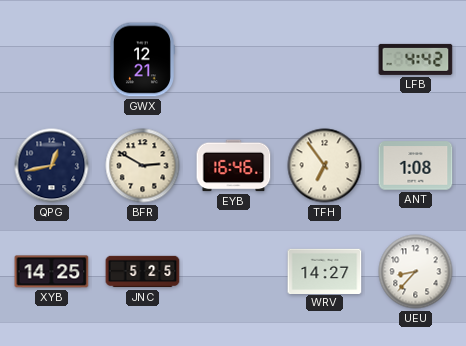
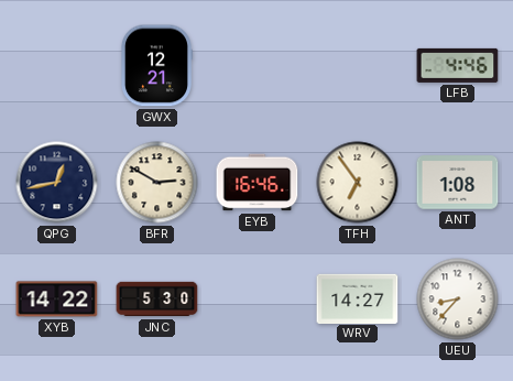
LFB: 4:42 -> 4:46
XYB: 14:25 -> 14:22
JNC: 5:25 -> 5:30
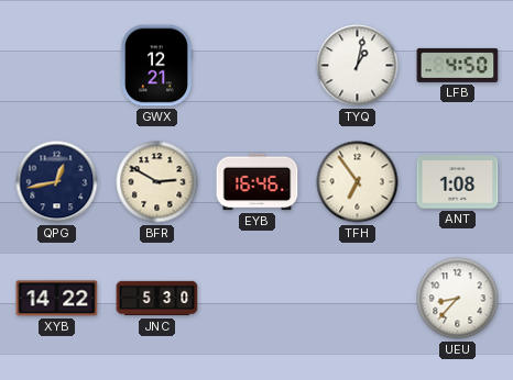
TYQ: none -> 1:02
LFB: 4:46 -> 4:50
WRV: 14:27 -> none
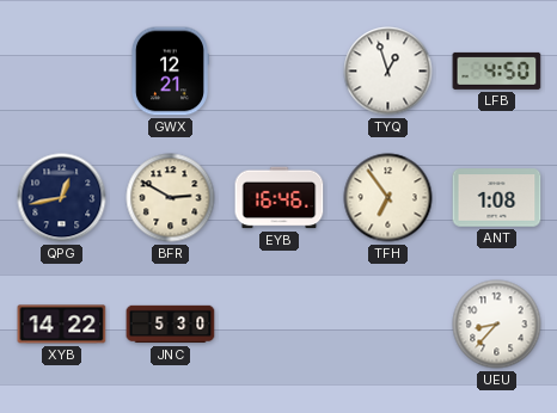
TYQ: 1:02 -> 12:57
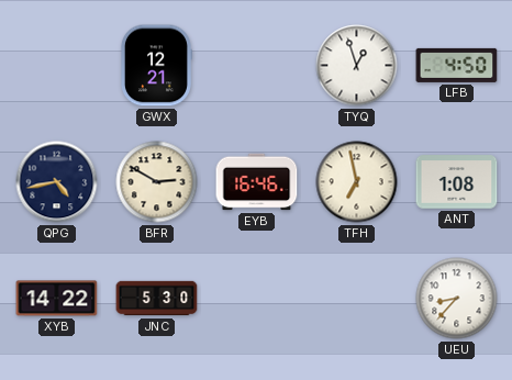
QPG: 12:43 -> 4:43
TFH: 6:54 -> 6:58
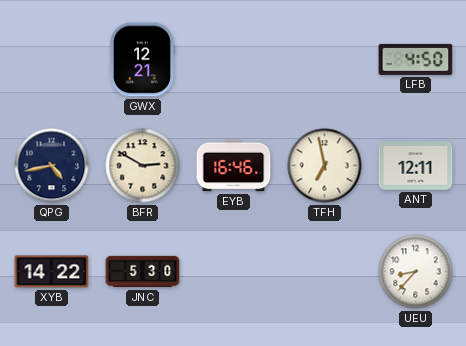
TYQ: 12:57 -> none
ANT: 1:08 -> 12:11
